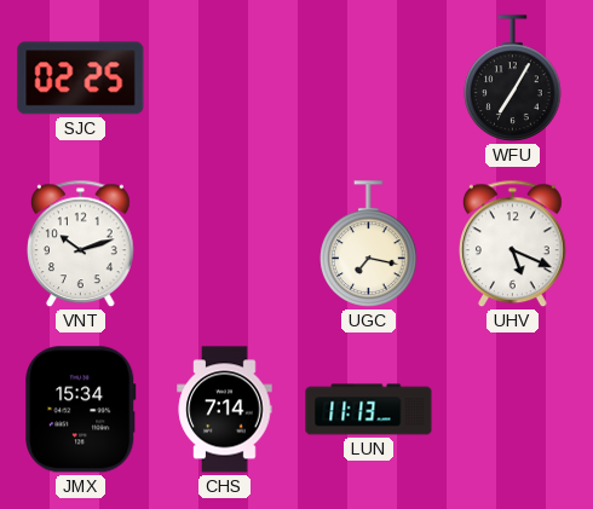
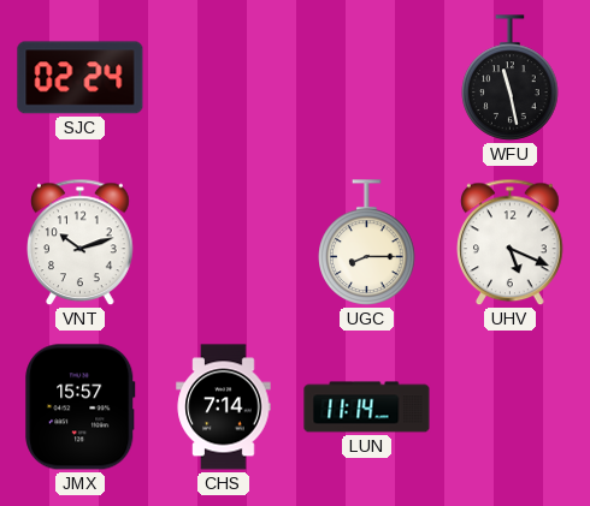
SJC: 02:25 -> 02:24
WFU: 7:05 -> 11:28
UGC: 7:17 -> 8:15
JMX: 15:34 -> 15:57
LUN: 11:13 -> 11:14
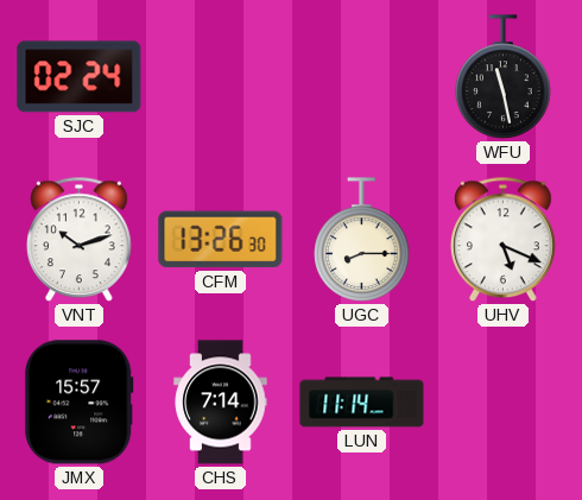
CFM: none -> 13:26
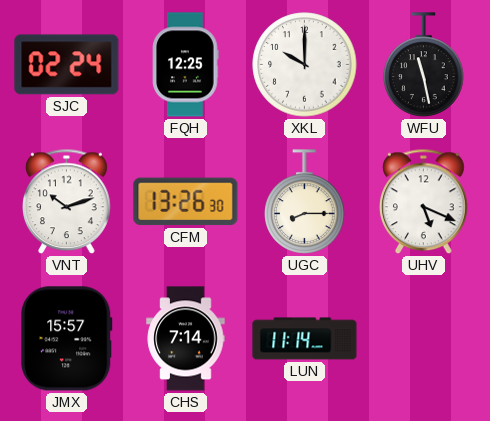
FQH: none -> 12:25
XKL: none -> 10:00
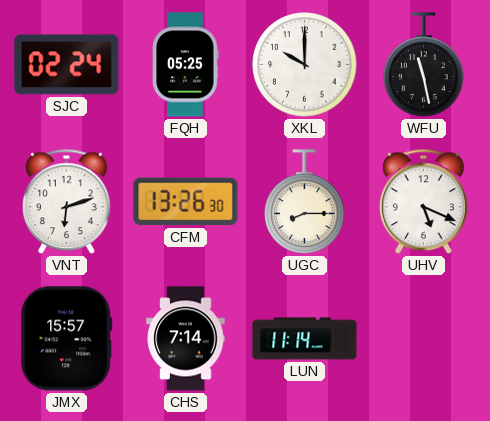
FQH: 12:25 -> 05:25
VNT: 10:12 -> 6:12
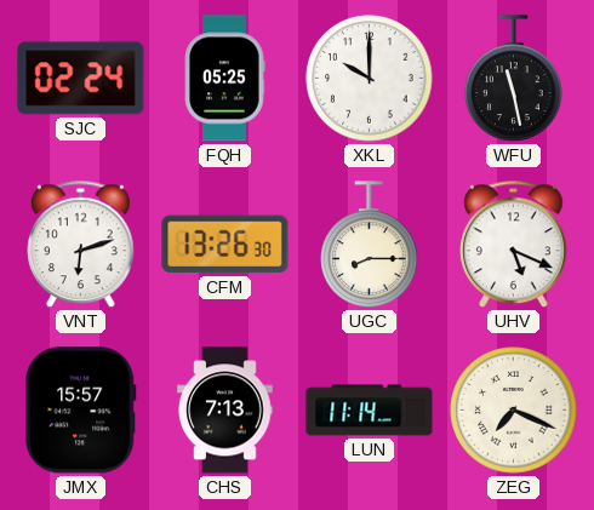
CHS: 7:14 -> 7:13
ZEG: none -> 7:19
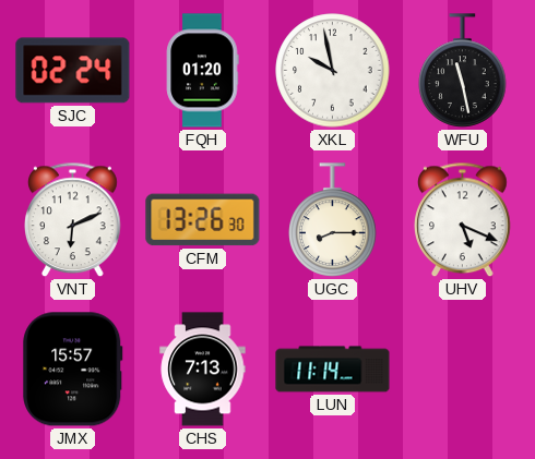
FQH: 05:25 -> 01:20
XKL: 10:00 -> 9:58
VNT: 6:12 -> 6:11
ZEG: 7:19 -> none
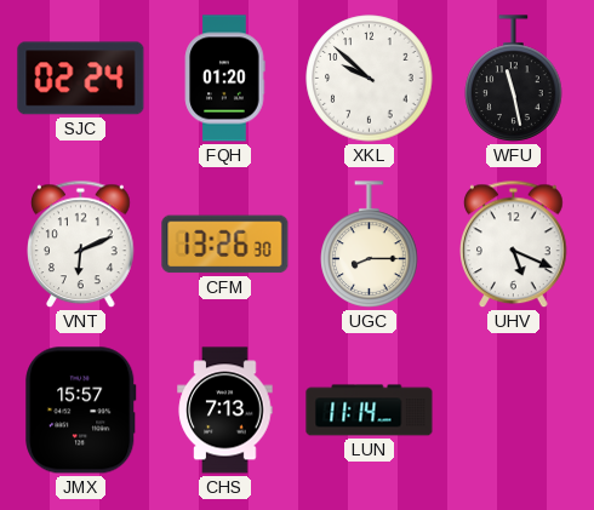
XKL: 9:58 -> 9:52
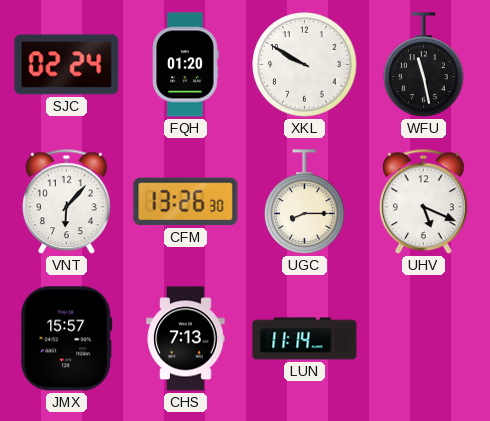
XKL: 9:52 -> 9:50
VNT: 6:11 -> 6:07
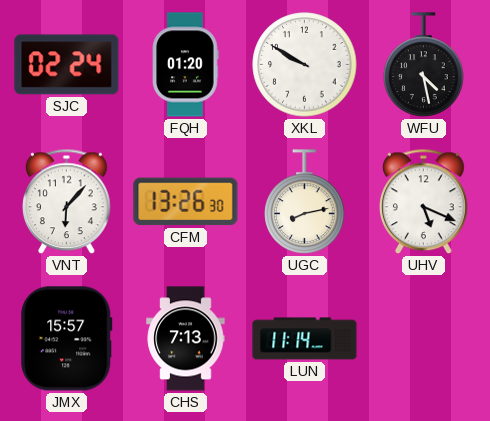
WFU: 11:28 -> 4:28
UGC: 8:15 -> 8:13
